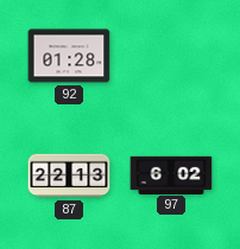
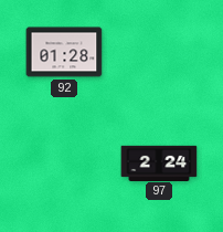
87: 22:13 -> none
97: 6:02 -> 2:24
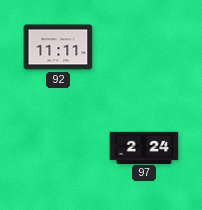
92: 01:28 -> 11:11
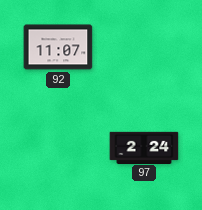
92: 11:11 -> 11:07
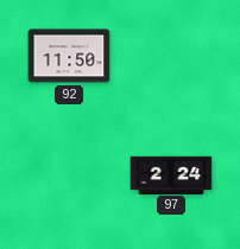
92: 11:07 -> 11:50
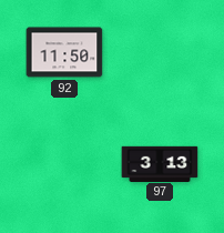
97: 2:24 -> 3:13
